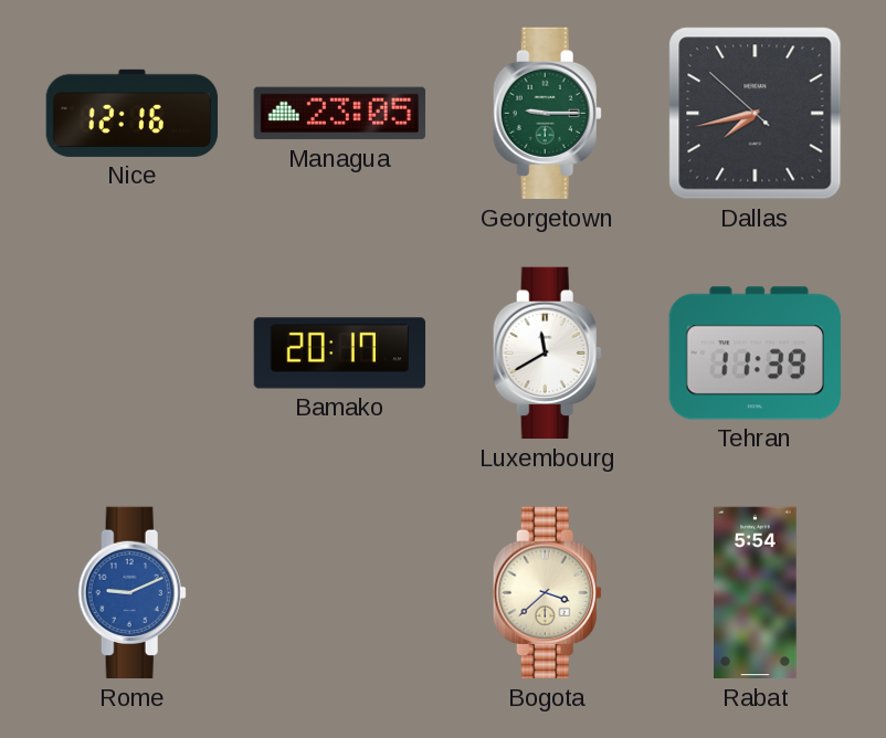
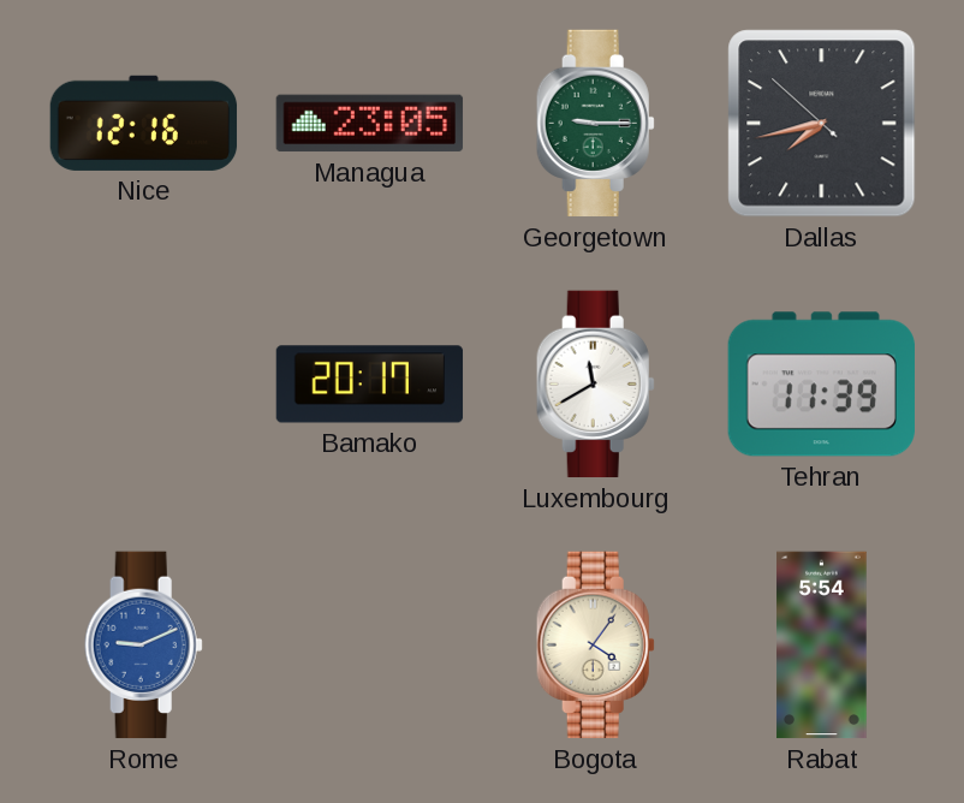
Bogota: 3:38 -> 4:06
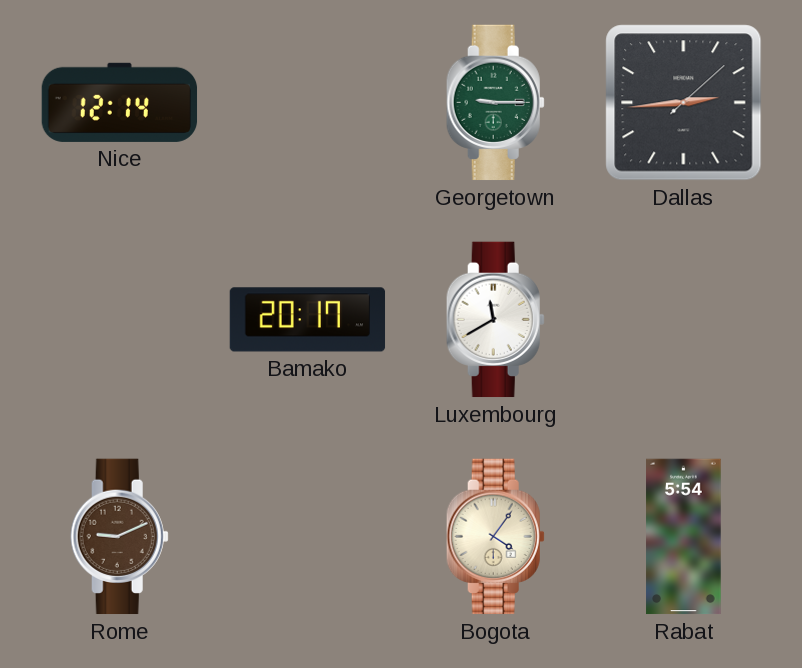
Nice: 12:16 -> 12:14
Managua: 23:05 -> none
Dallas: 7:42 -> 2:44
Tehran: 11:39 -> none
Rome dial: blue -> brown
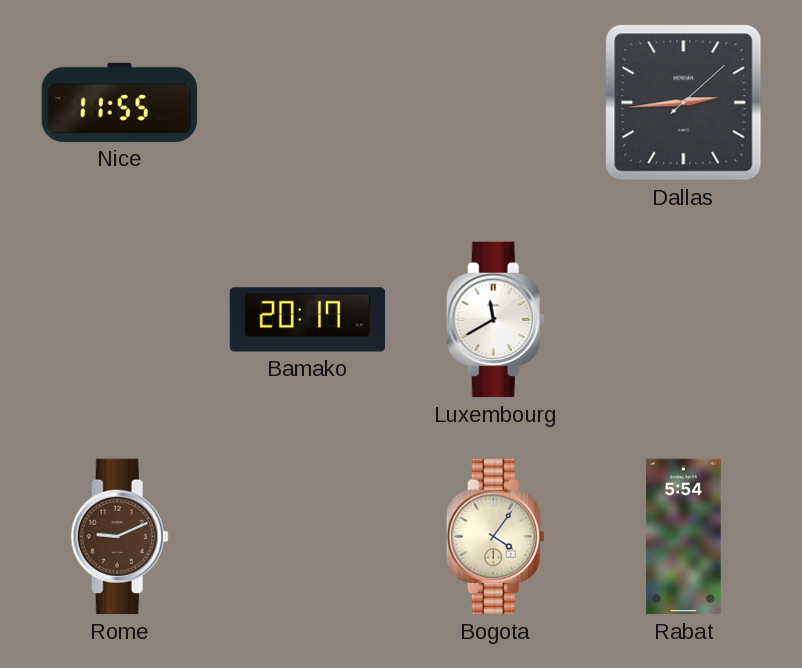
Nice: 12:14 -> 11:55
Georgetown: 9:15 -> none
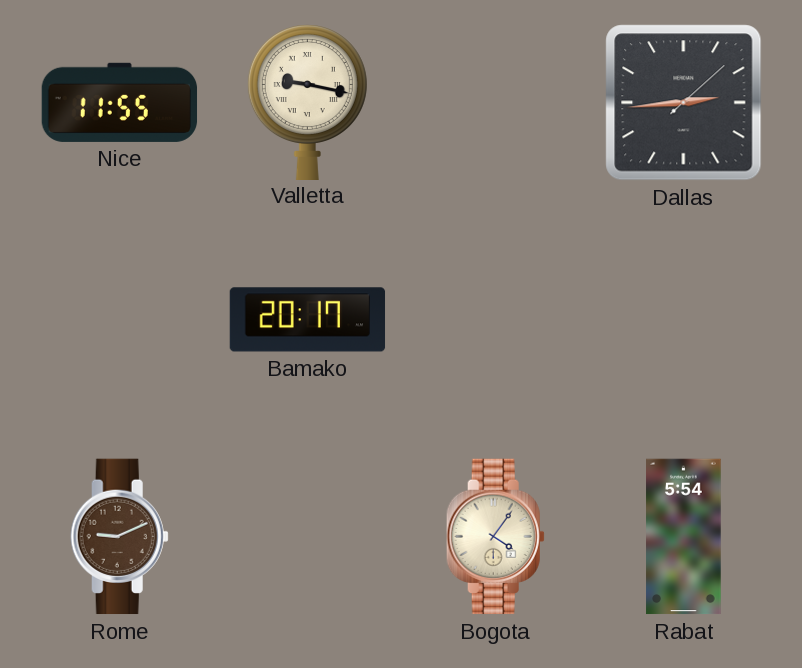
Valletta: none -> 9:17
Luxembourg: 11:40 -> none
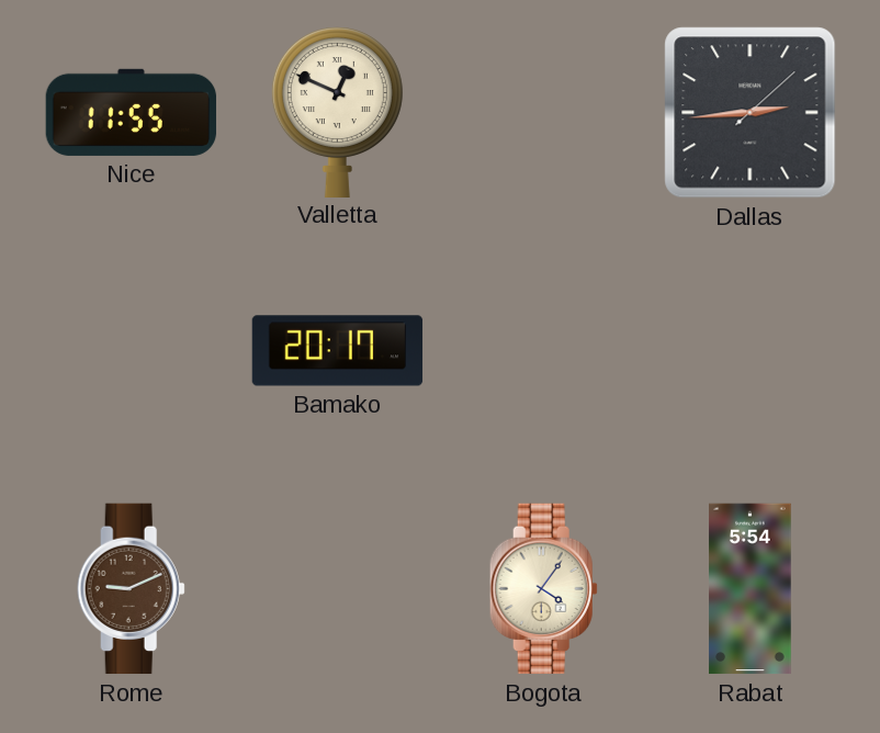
Valletta: 9:17 -> 12:49
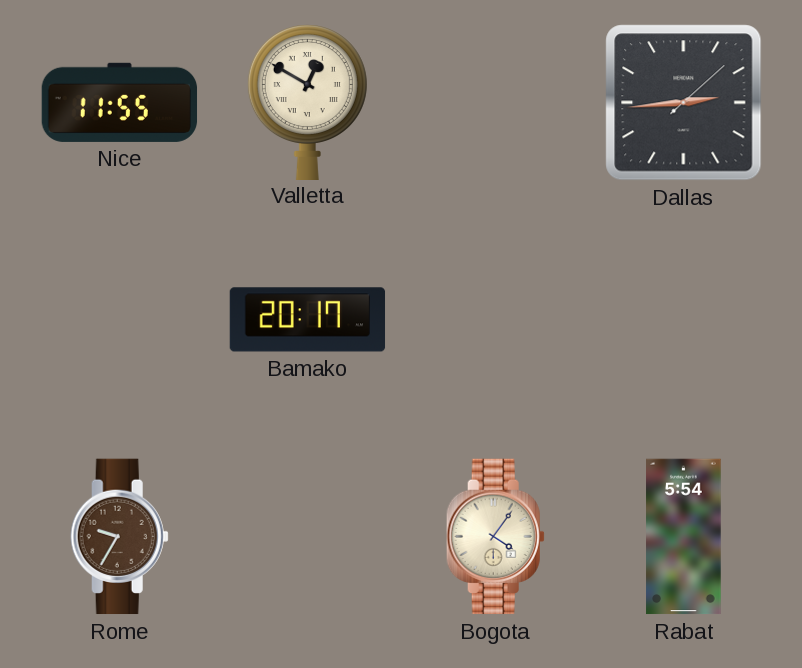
Valletta: 12:49 -> 12:50
Rome: 9:11 -> 9:35
